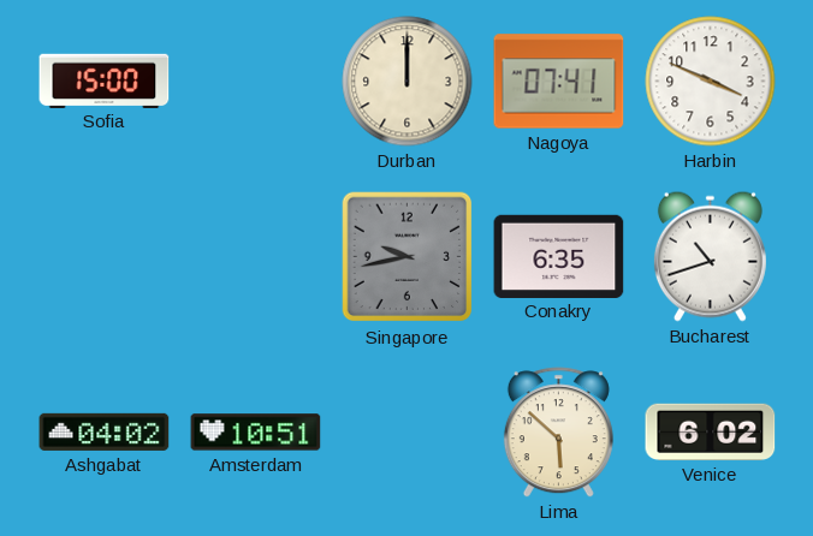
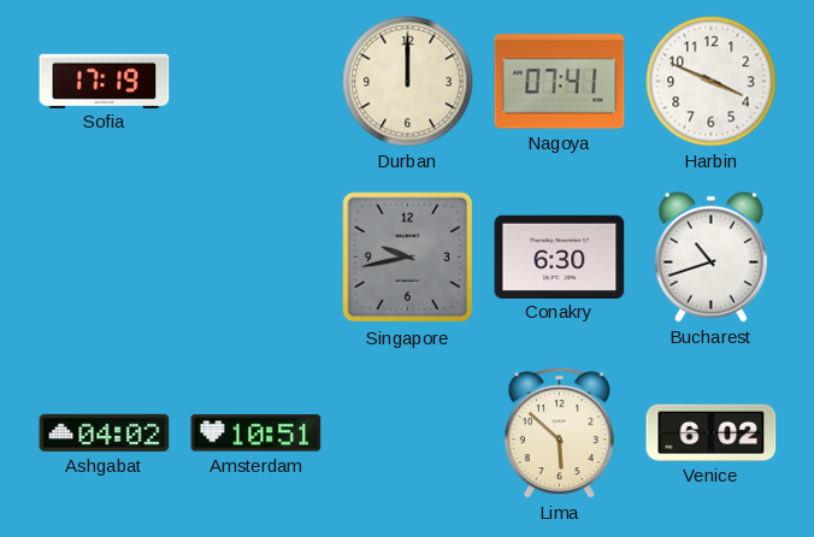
Sofia: 15:00 -> 17:19
Conakry: 6:35 -> 6:30
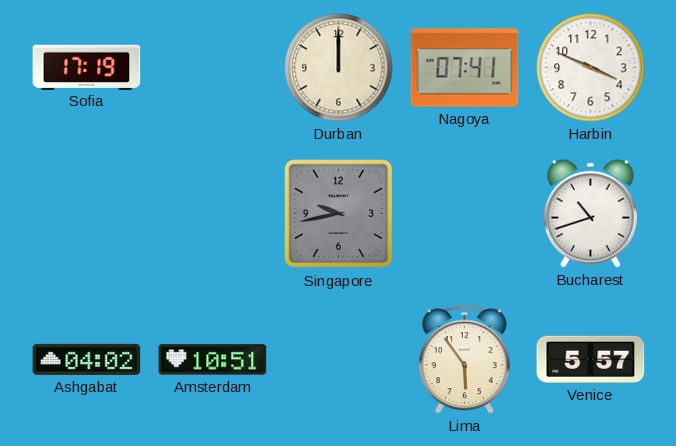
Conakry: 6:30 -> none
Lima: 5:52 -> 5:54
Venice: 6:02 -> 5:57
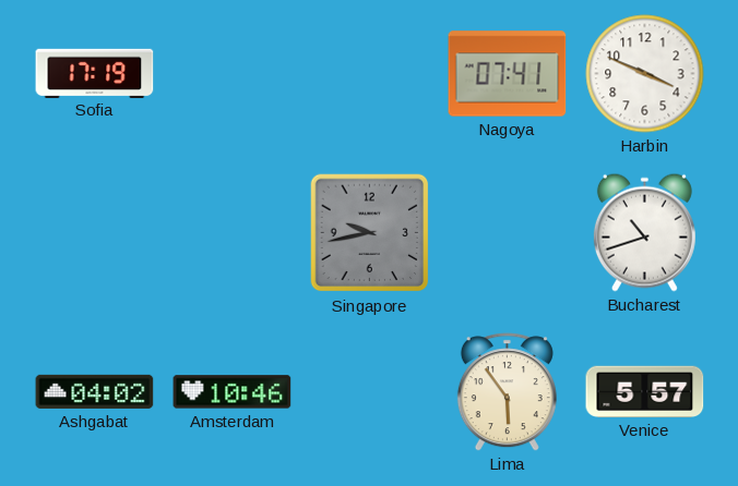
Durban: 12:00 -> none
Amsterdam: 10:51 -> 10:46
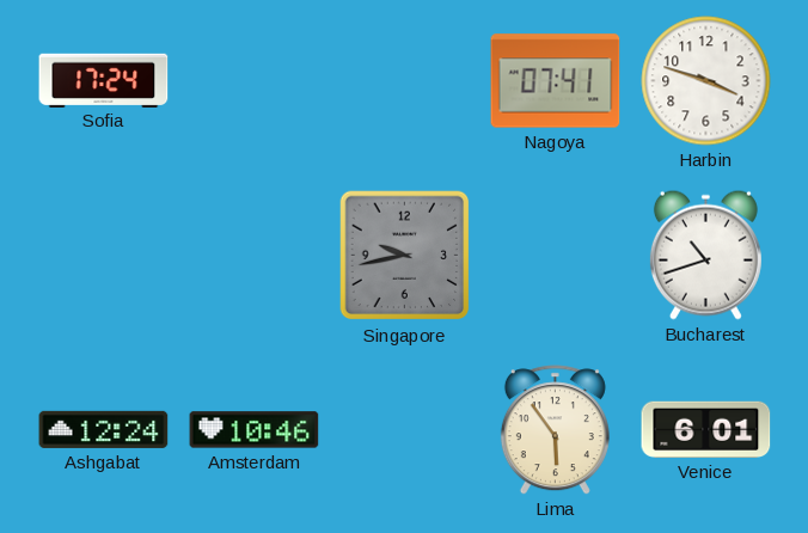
Sofia: 17:19 -> 17:24
Harbin: 3:49 -> 3:48
Ashgabat: 04:02 -> 12:24
Venice: 5:57 -> 6:01
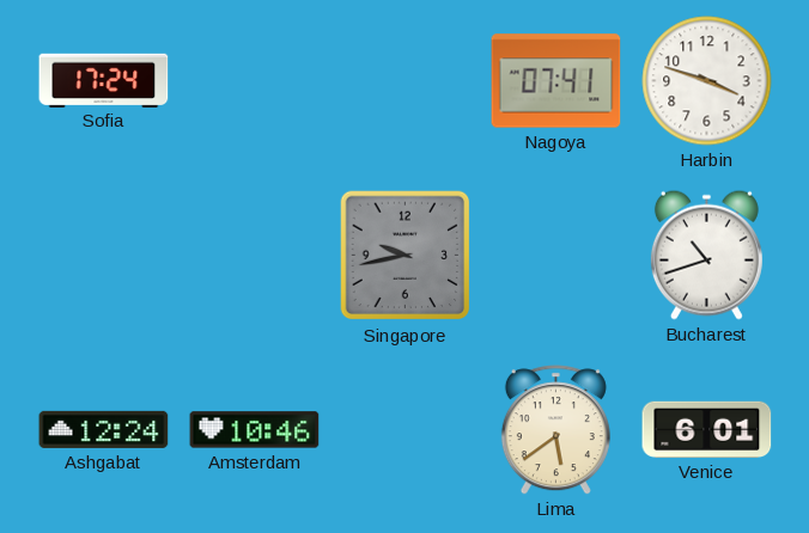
Lima: 5:54 -> 5:39
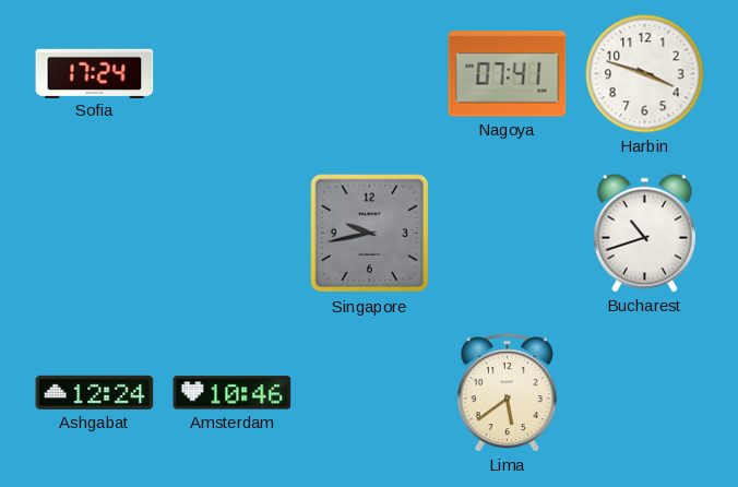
Venice: 6:01 -> none
